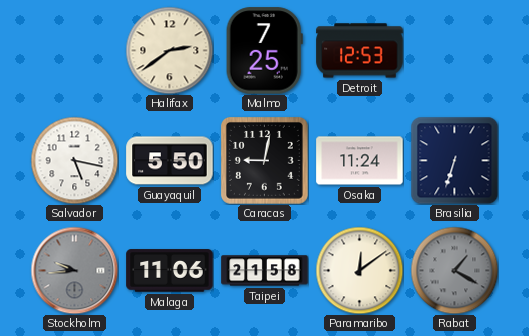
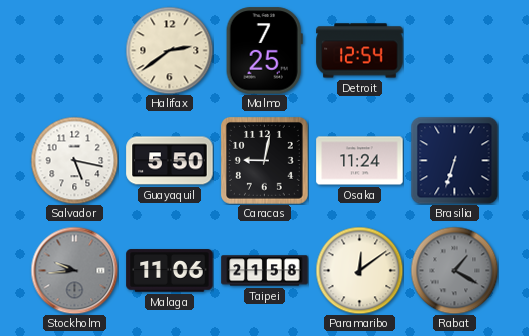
Detroit: 12:53 -> 12:54
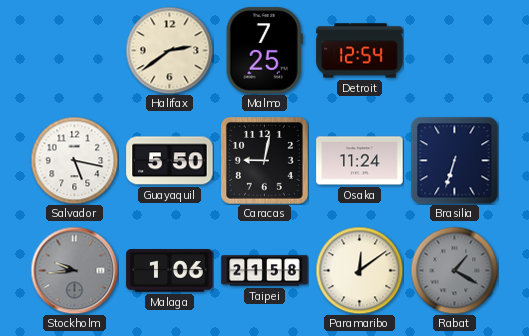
Malaga: 11:06 -> 1:06
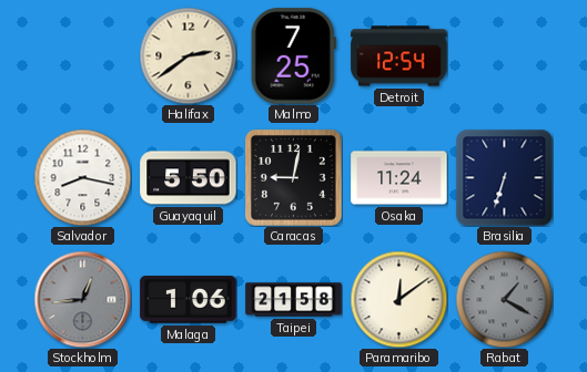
Salvador: 5:17 -> 8:17
Stockholm: 9:44 -> 12:44
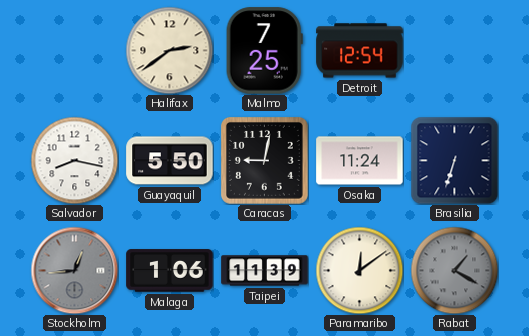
Taipei: 21:58 -> 11:39
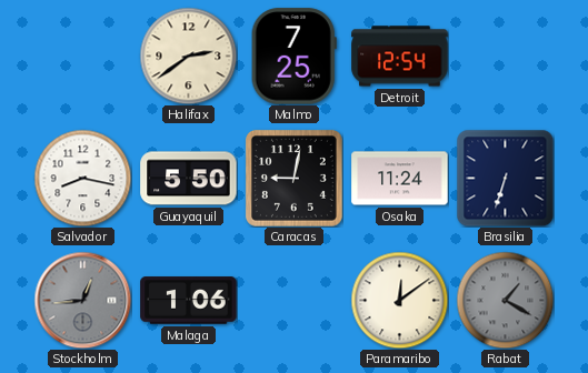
Taipei: 11:39 -> none
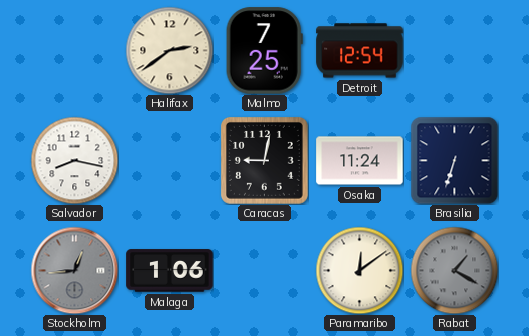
Guayaquil: 5:50 -> none
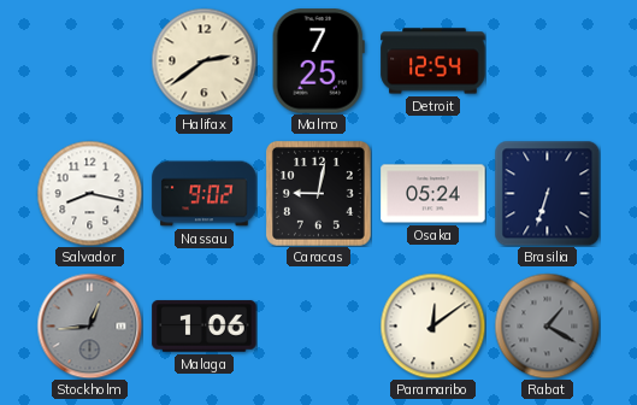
Nassau: none -> 9:02
Osaka: 11:24 -> 05:24
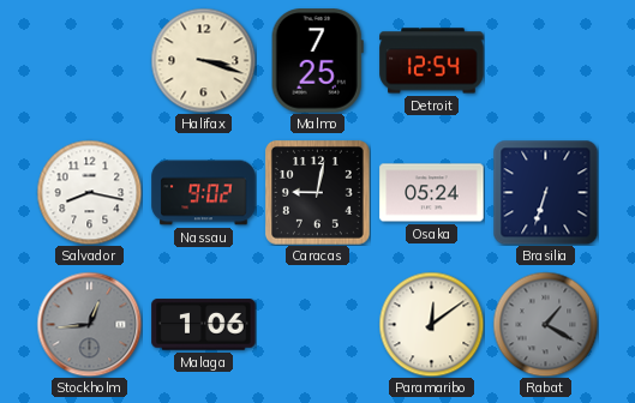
Halifax: 2:39 -> 3:18
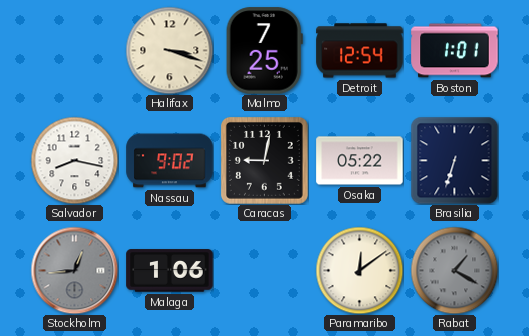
Boston: none -> 1:01
Osaka: 05:24 -> 05:22
